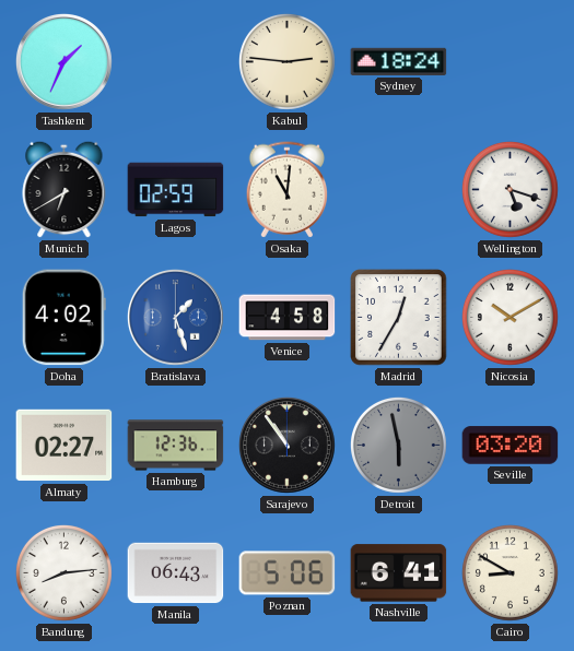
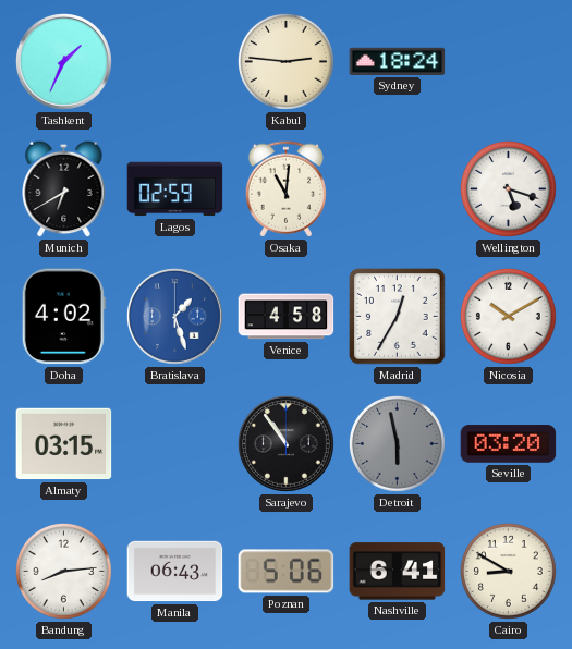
Almaty: 02:27 -> 03:15
Hamburg: 12:36 -> none
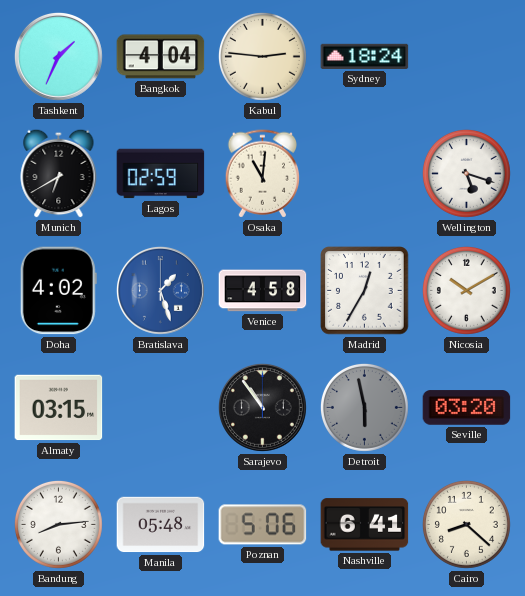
Bangkok: none -> 4:04
Manila: 06:43 -> 05:48
Cairo: 8:50 -> 8:22
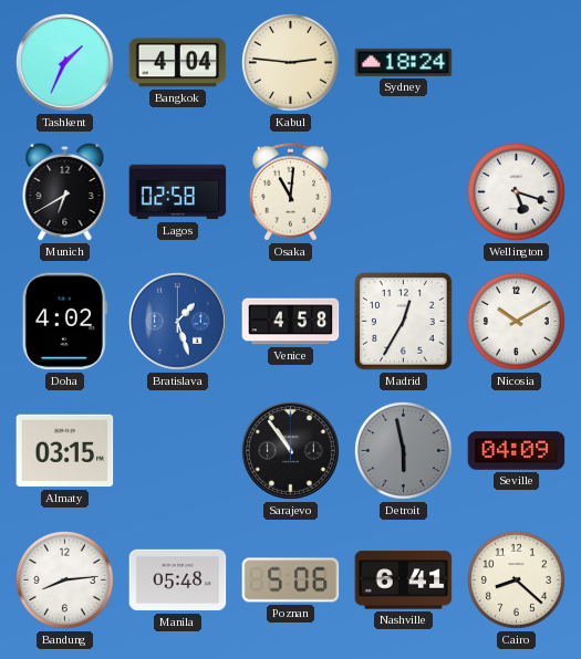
Lagos: 02:59 -> 02:58
Seville: 03:20 -> 04:09
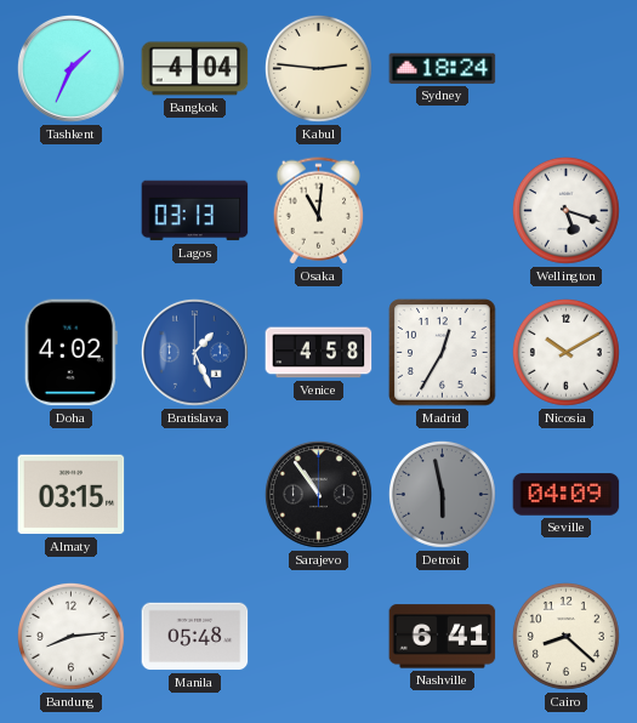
Munich: 6:40 -> none
Lagos: 02:58 -> 03:13
Bratislava: 1:27 -> 1:26
Poznan: 5:06 -> none
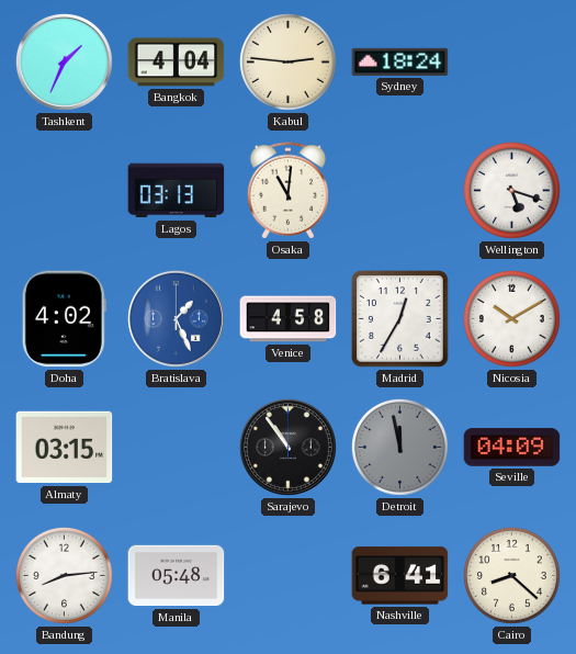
Detroit: 5:58 -> 11:58
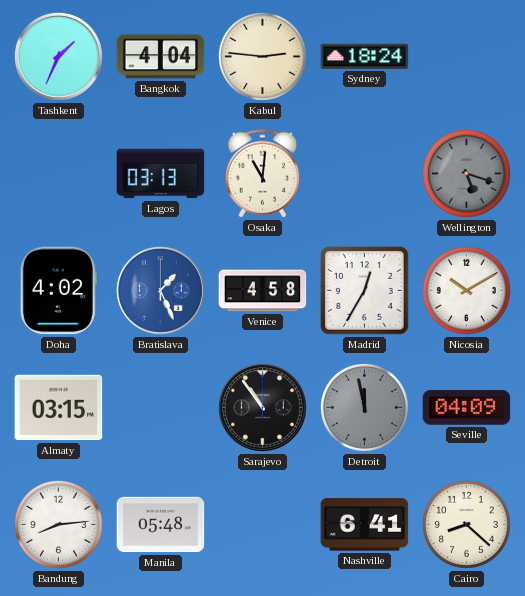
Wellington dial: white -> grey
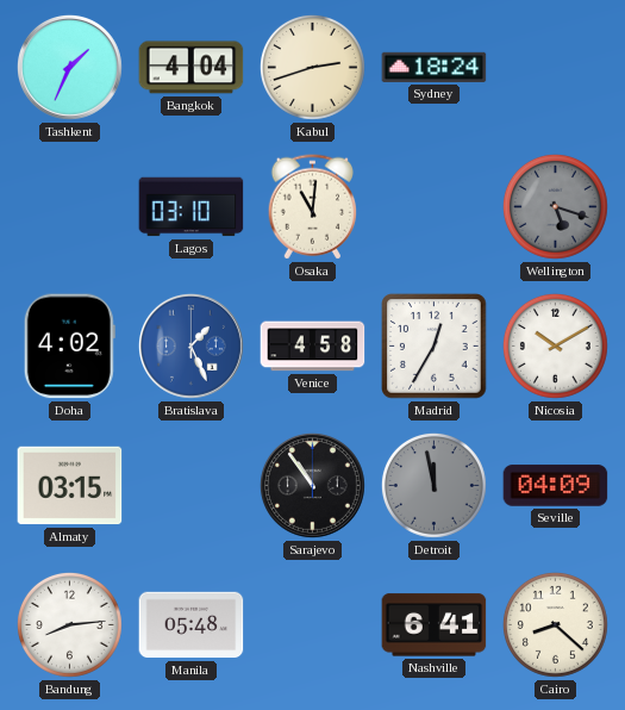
Kabul: 2:46 -> 2:42
Lagos: 03:13 -> 03:10
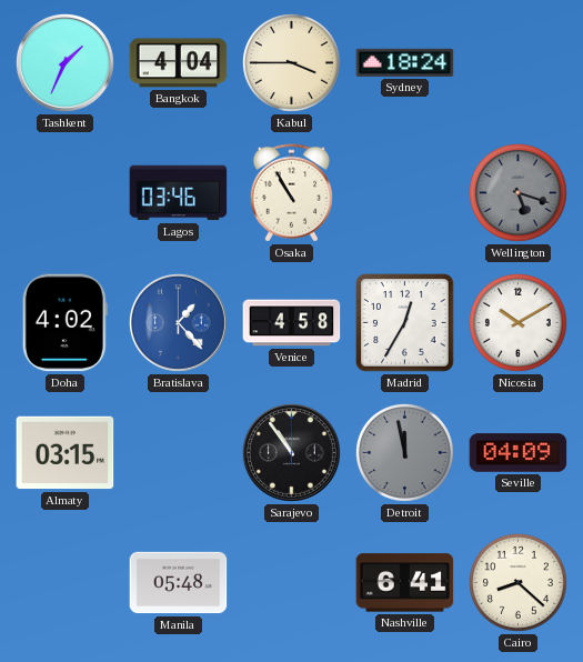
Kabul: 2:42 -> 3:45
Lagos: 03:10 -> 03:46
Osaka: 11:01 -> 10:55
Bratislava: 1:26 -> 1:23
Bandung: 8:14 -> none
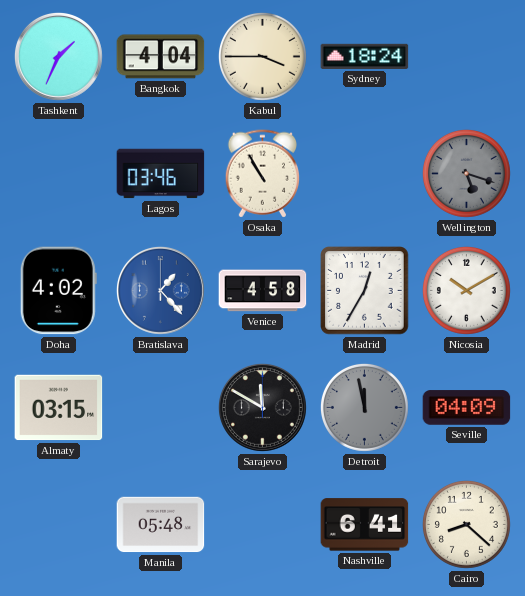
Sarajevo: 10:54 -> 11:50
